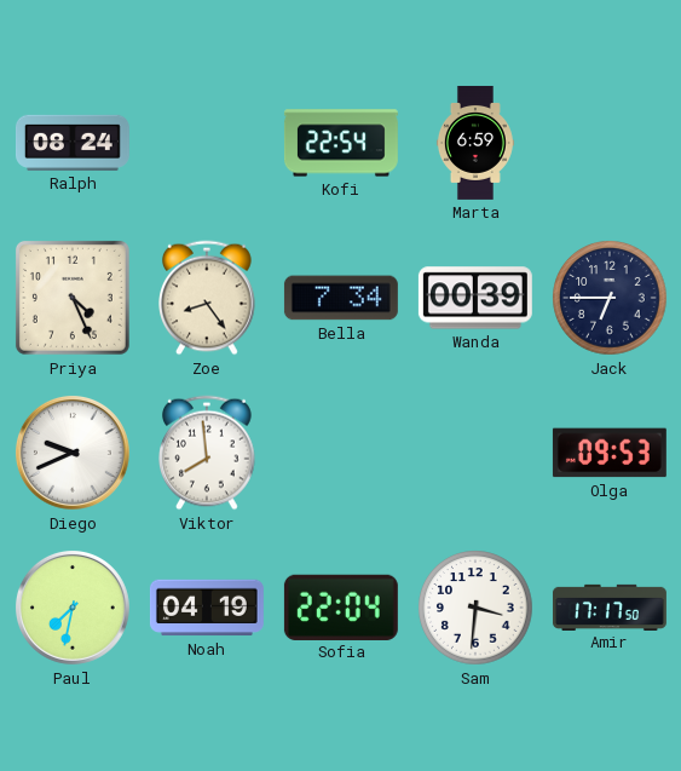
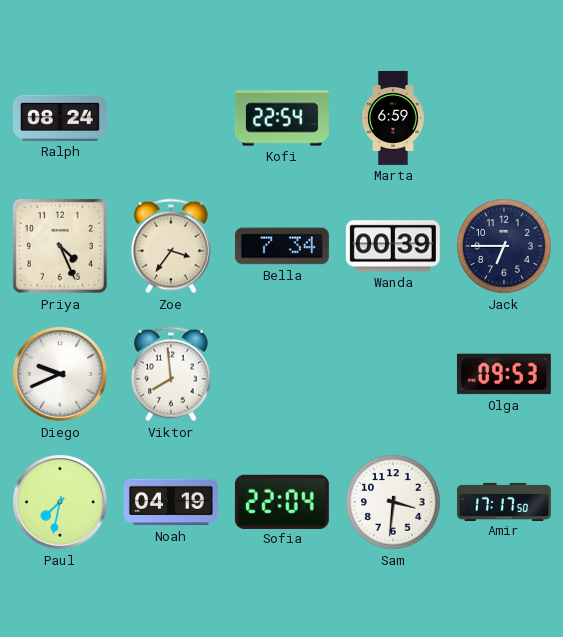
Zoe: 8:24 -> 3:36
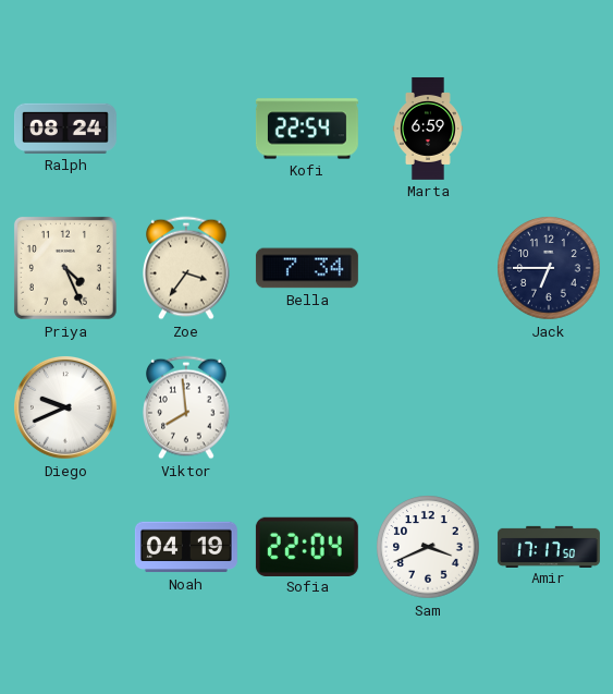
Wanda: 00:39 -> none
Olga: 09:53 -> none
Paul: 7:32 -> none
Sam: 3:31 -> 3:41
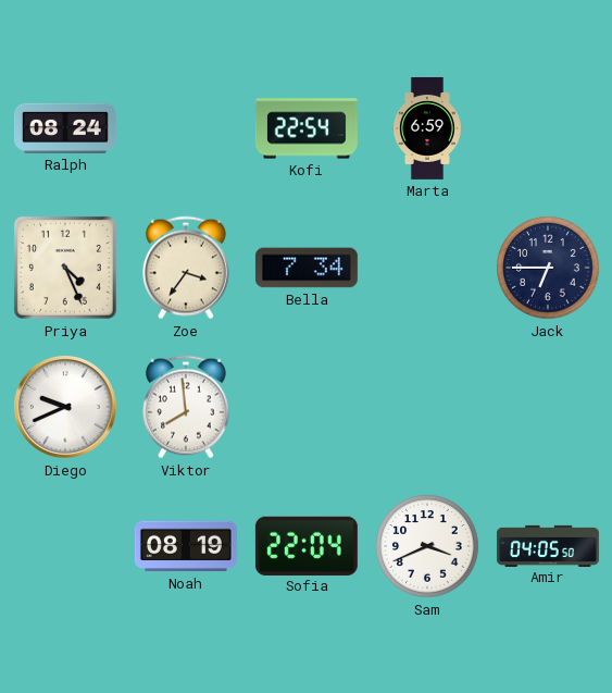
Noah: 04:19 -> 08:19
Amir: 17:17 -> 04:05
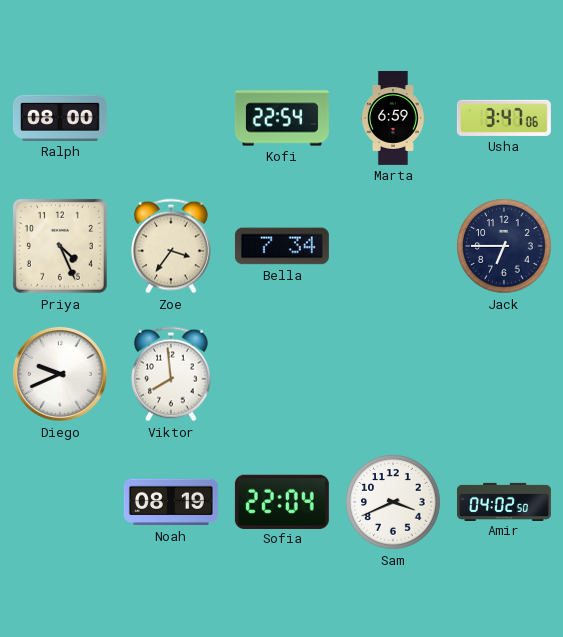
Ralph: 08:24 -> 08:00
Usha: none -> 3:47
Amir: 04:05 -> 04:02
